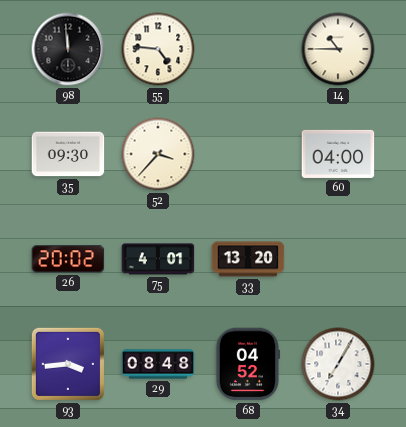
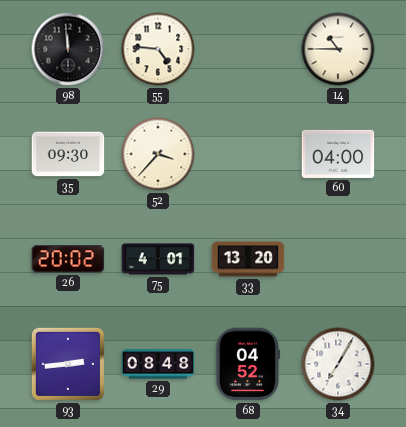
93: 3:44 -> 2:44
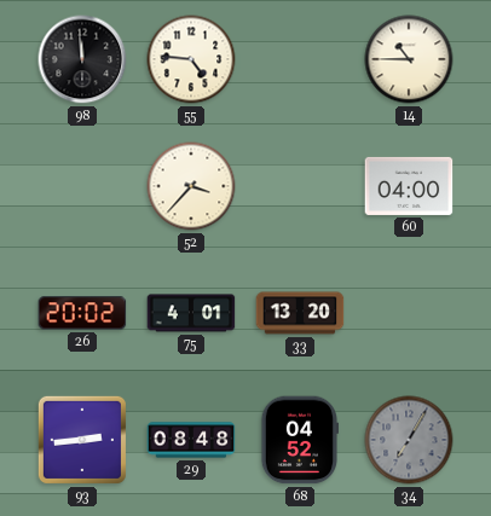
35: 09:30 -> none
34 dial: white -> grey
